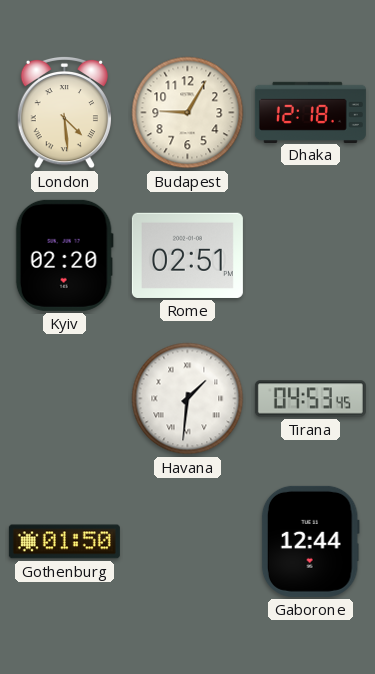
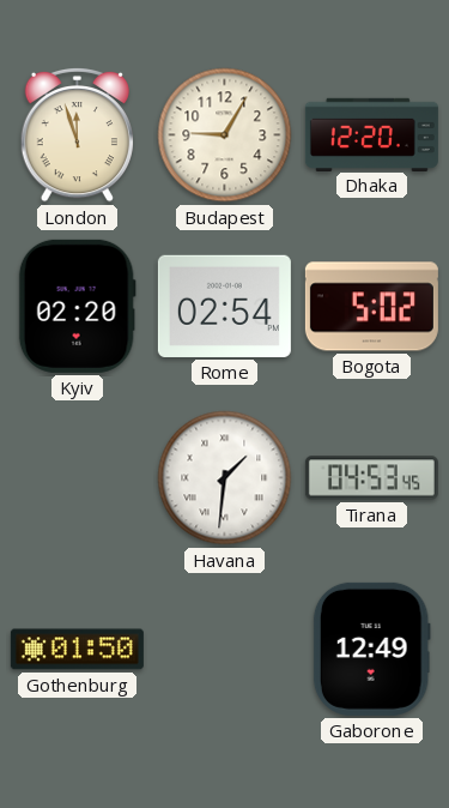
London: 4:29 -> 11:57
Dhaka: 12:18 -> 12:20
Rome: 02:51 -> 02:54
Bogota: none -> 5:02
Gaborone: 12:44 -> 12:49
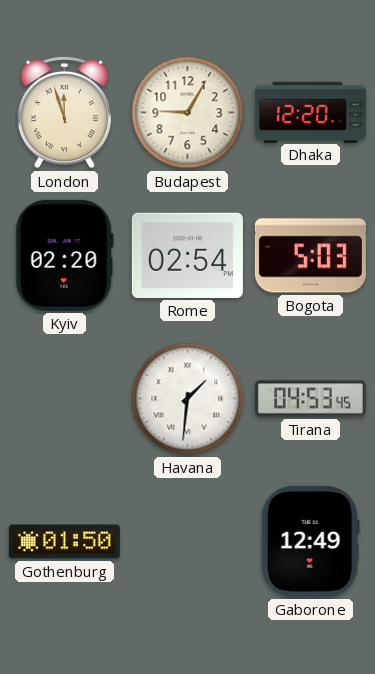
Bogota: 5:02 -> 5:03
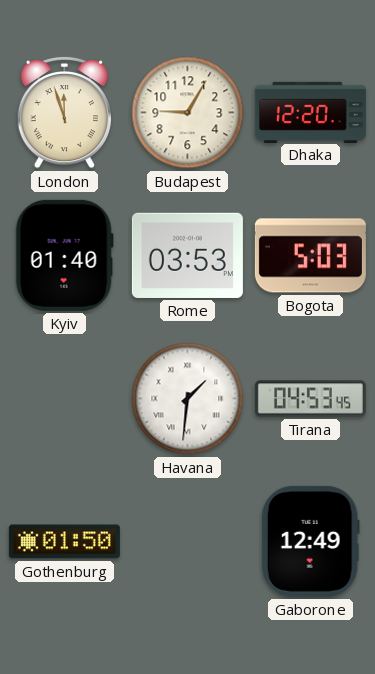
Kyiv: 02:20 -> 01:40
Rome: 02:54 -> 03:53
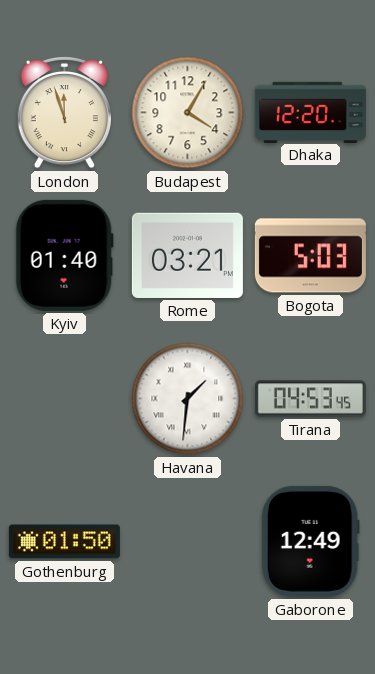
Budapest: 9:05 -> 4:05
Rome: 03:53 -> 03:21
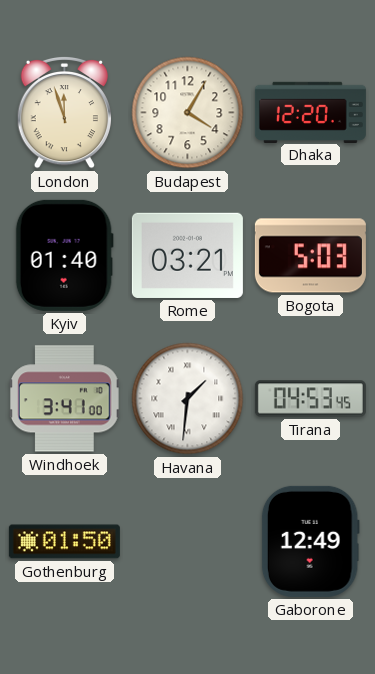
Windhoek: none -> 3:41
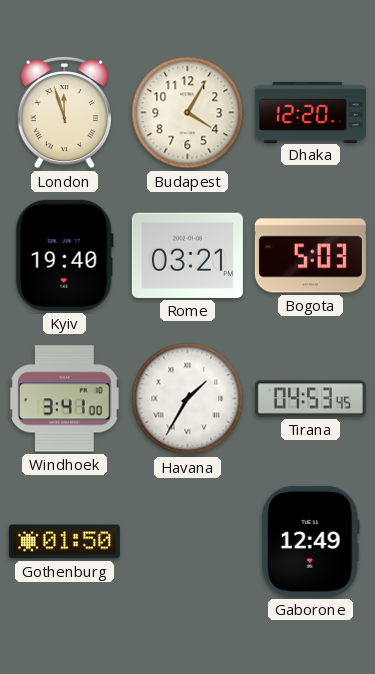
Kyiv: 01:40 -> 19:40
Havana: 1:31 -> 1:35
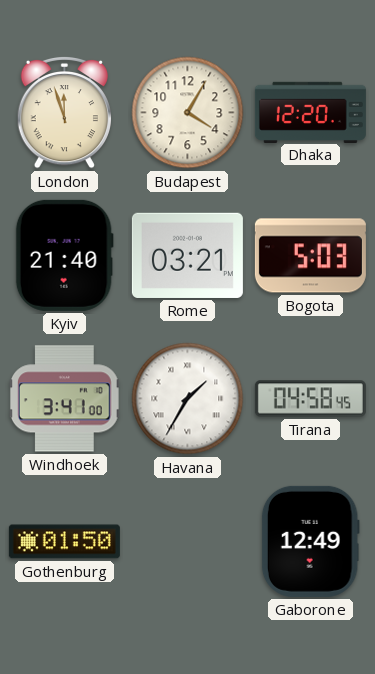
Kyiv: 19:40 -> 21:40
Tirana: 04:53 -> 04:58
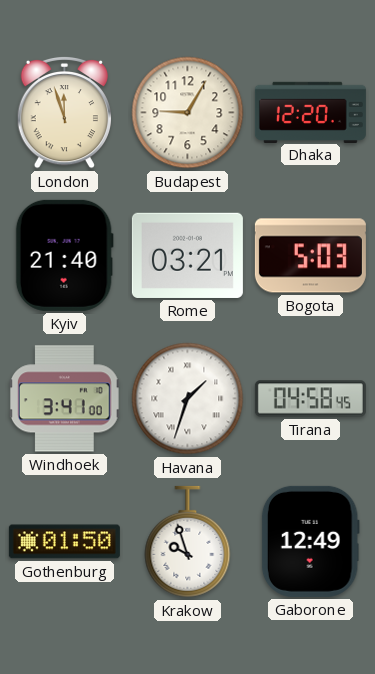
Budapest: 4:05 -> 9:05
Havana: 1:35 -> 1:33
Krakow: none -> 9:57
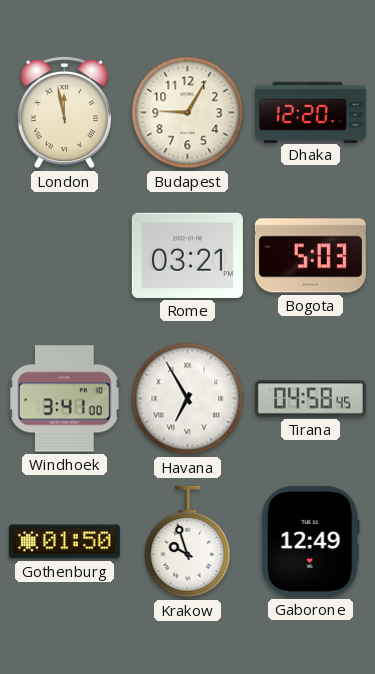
London: 11:57 -> 11:58
Kyiv: 21:40 -> none
Havana: 1:33 -> 6:55
